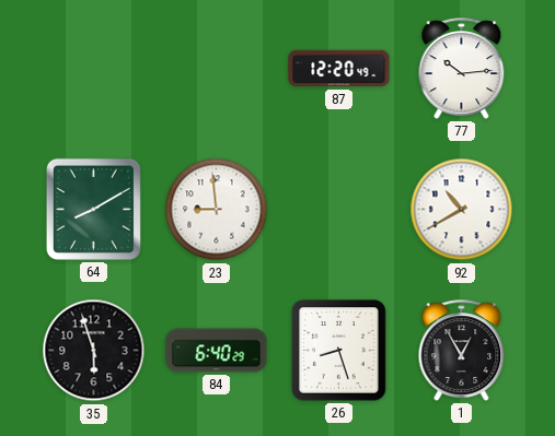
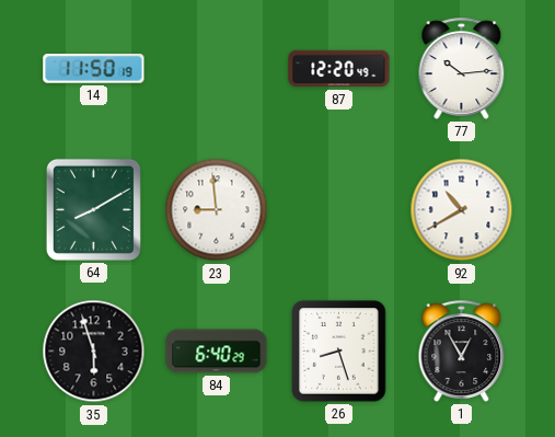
14: none -> 11:50
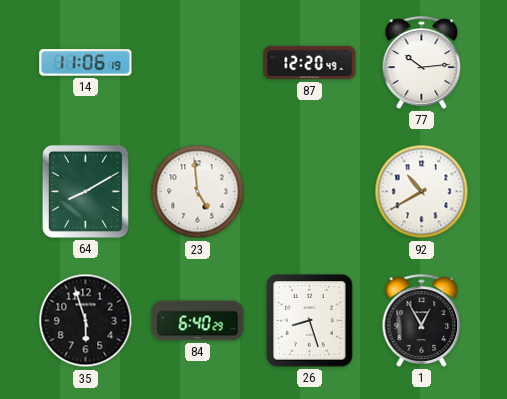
14: 11:50 -> 11:06
23: 8:59 -> 4:59
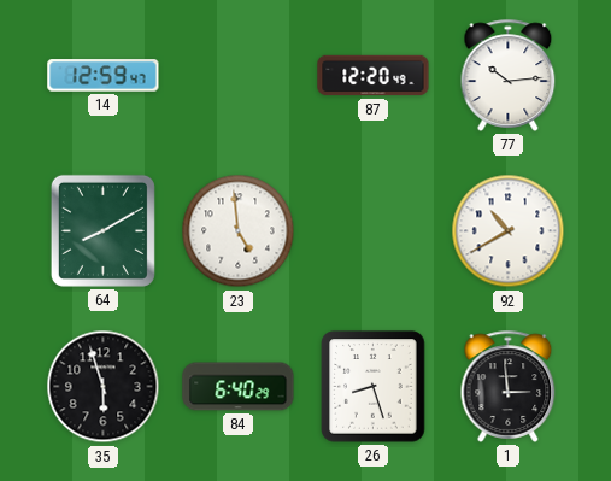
14: 11:06 -> 12:59
1: 12:55 -> 2:59
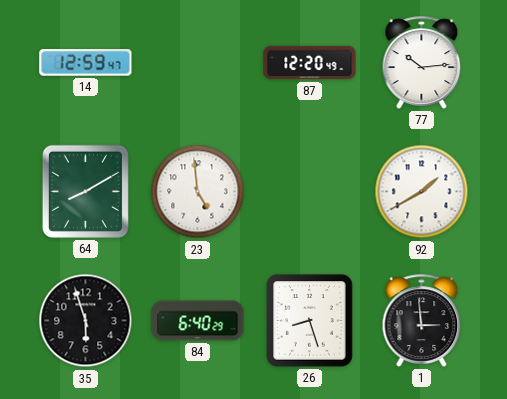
92: 10:40 -> 1:40
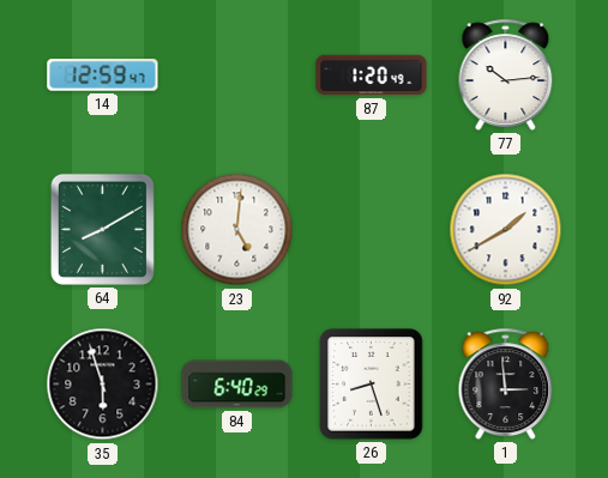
87: 12:20 -> 1:20
23: 4:59 -> 5:01
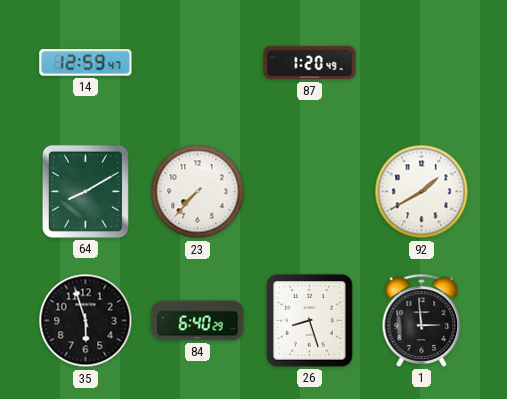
77: 10:14 -> none
23: 5:01 -> 7:37
